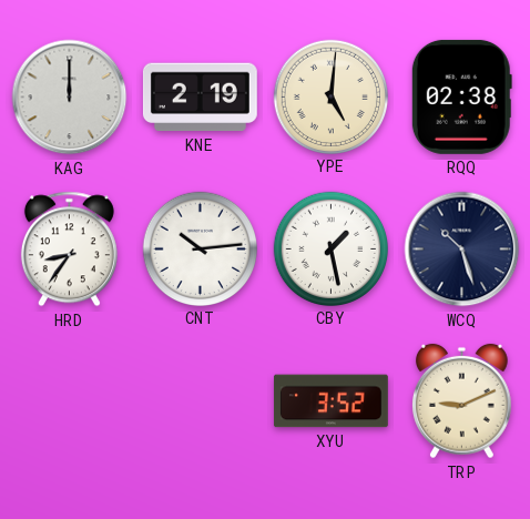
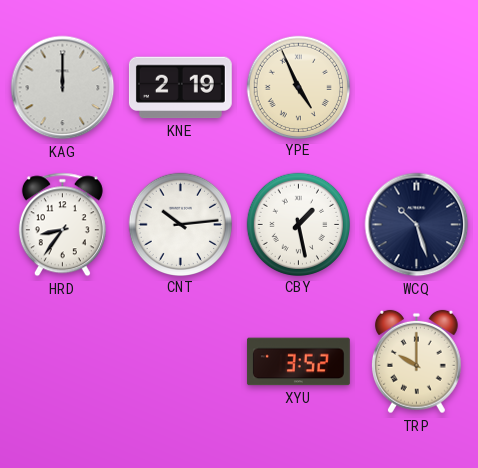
YPE: 5:01 -> 4:56
RQQ: 02:38 -> none
TRP: 9:11 -> 10:00
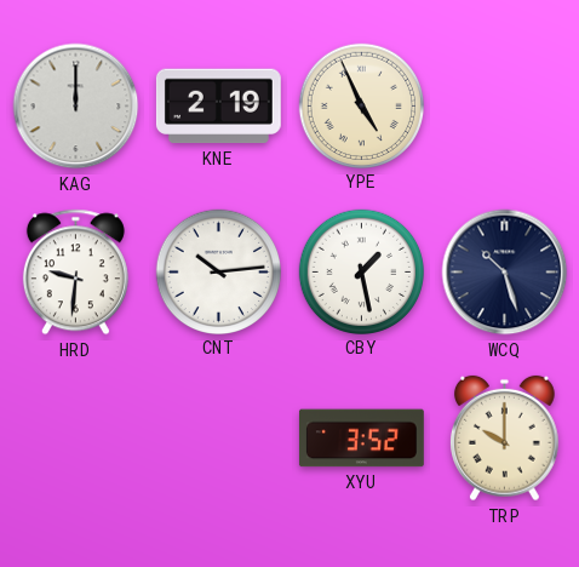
HRD: 8:36 -> 9:31
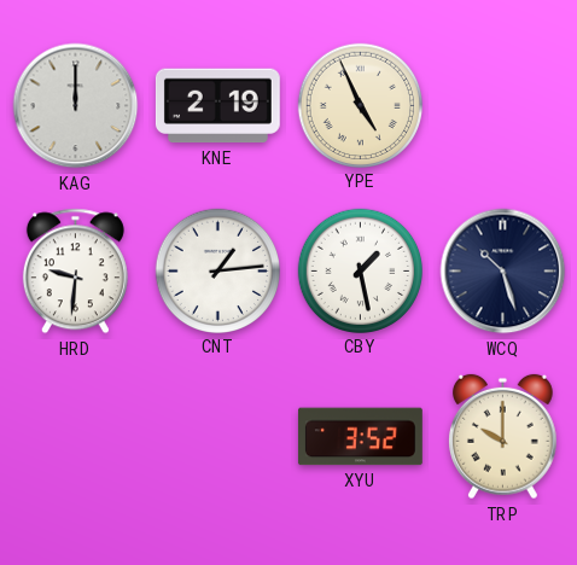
CNT: 10:14 -> 1:14
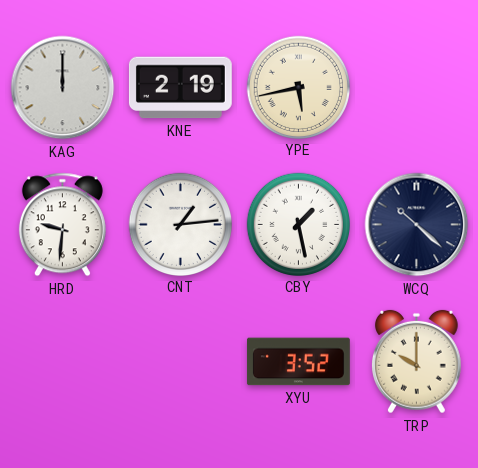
YPE: 4:56 -> 5:43
WCQ: 10:27 -> 10:22
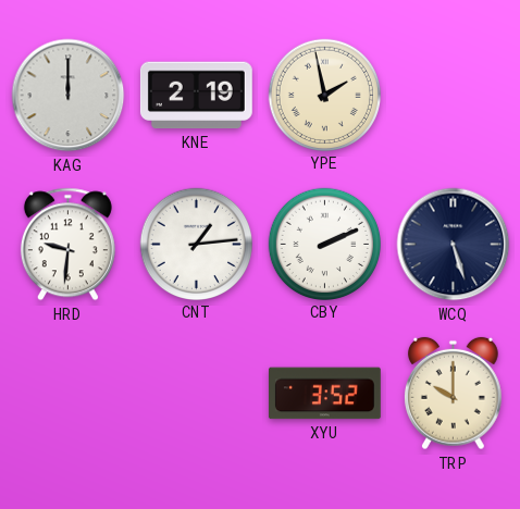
YPE: 5:43 -> 1:58
CBY: 1:28 -> 2:11
WCQ: 10:22 -> 5:27
